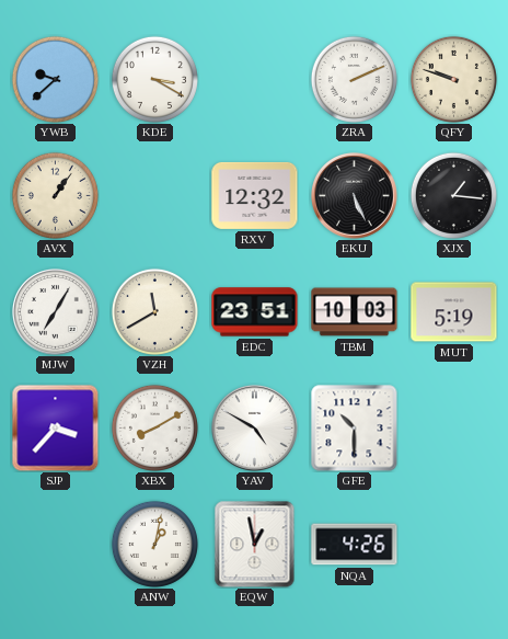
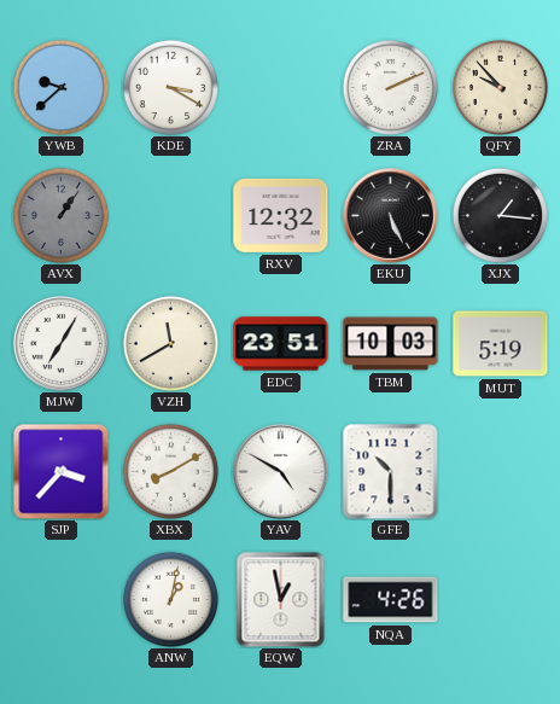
QFY: 9:48 -> 9:53
AVX dial: cream -> grey
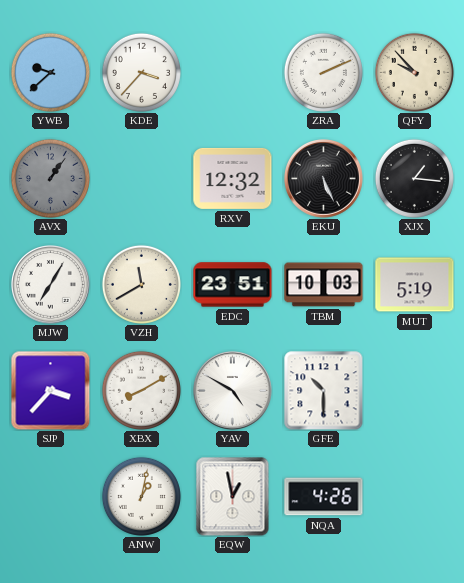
KDE: 3:20 -> 3:37
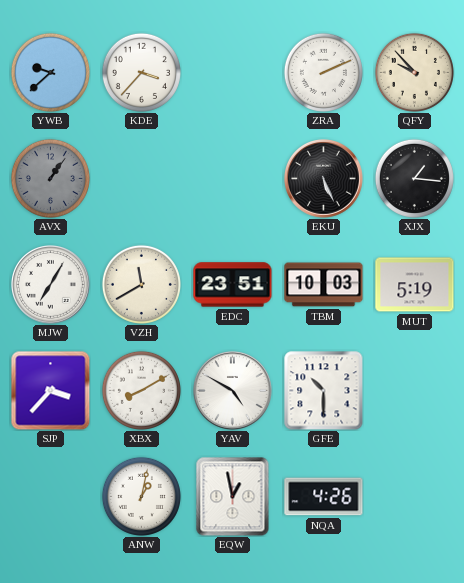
RXV: 12:32 -> none
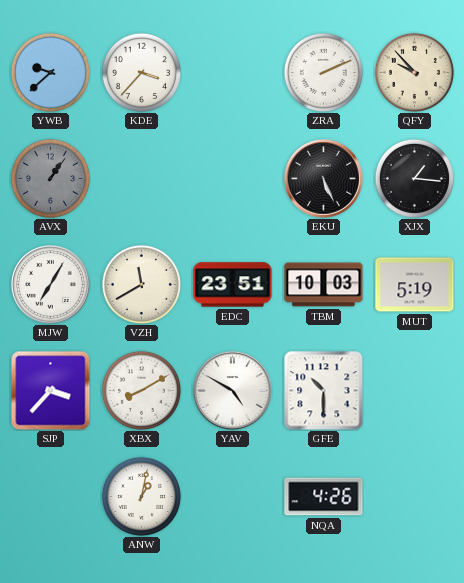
EQW: 12:58 -> none
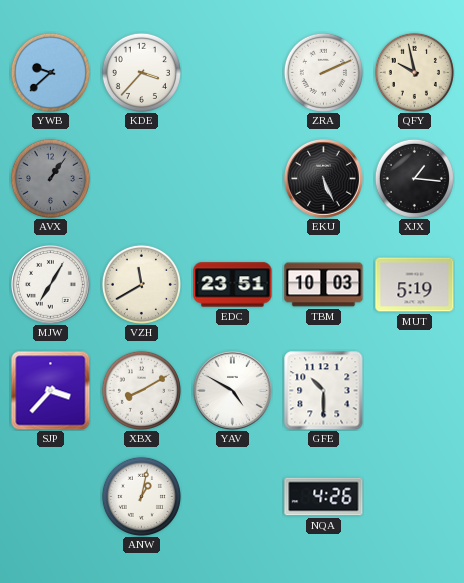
QFY: 9:53 -> 9:58
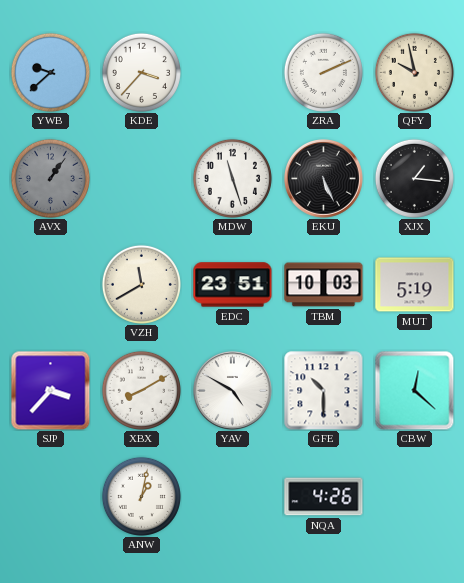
MDW: none -> 11:27
MJW: 7:05 -> none
CBW: none -> 12:22
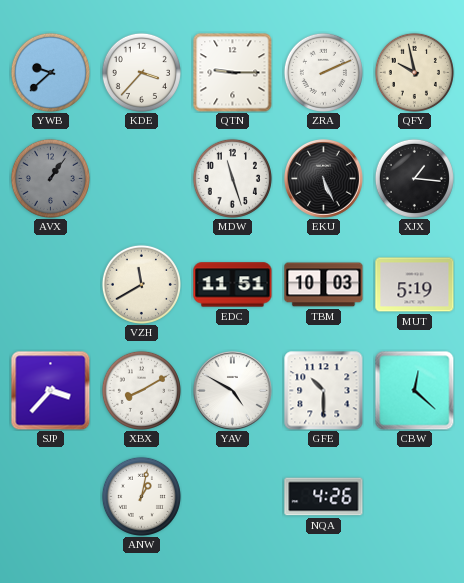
QTN: none -> 9:15
EDC: 23:51 -> 11:51
